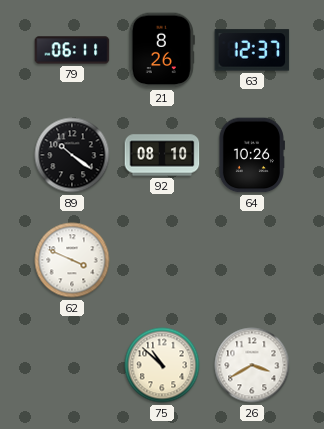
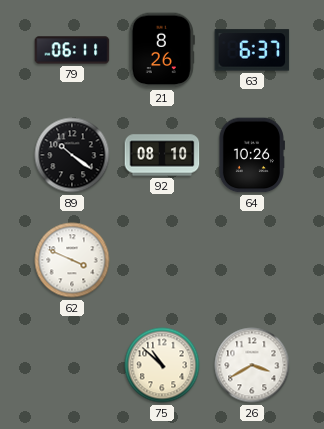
63: 12:37 -> 6:37
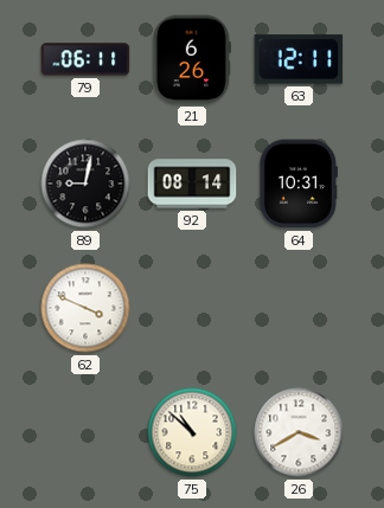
21: 8:26 -> 6:26
63: 6:37 -> 12:11
89: 10:21 -> 9:02
92: 08:10 -> 08:14
64: 10:26 -> 10:31
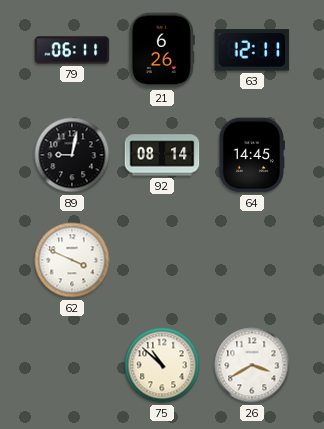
64: 10:31 -> 14:45
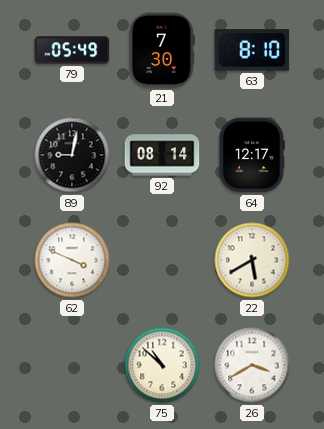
79: 06:11 -> 05:49
21: 6:26 -> 7:30
63: 12:11 -> 8:10
64: 14:45 -> 12:17
22: none -> 5:40
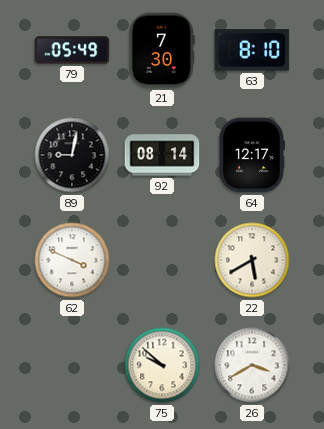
75: 10:52 -> 9:52
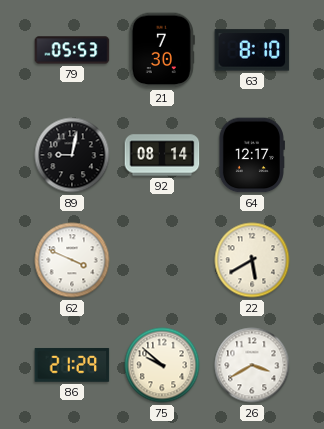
79: 05:49 -> 05:53
86: none -> 21:29
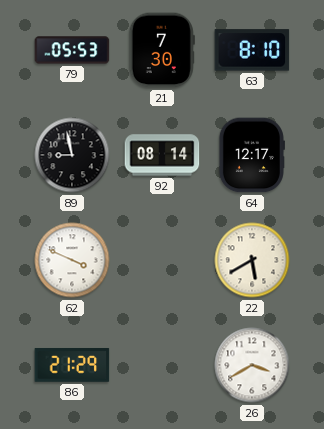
89: 9:02 -> 8:58
75: 9:52 -> none
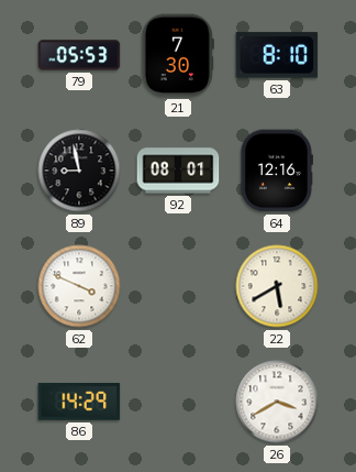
92: 08:14 -> 08:01
64: 12:17 -> 12:16
86: 21:29 -> 14:29
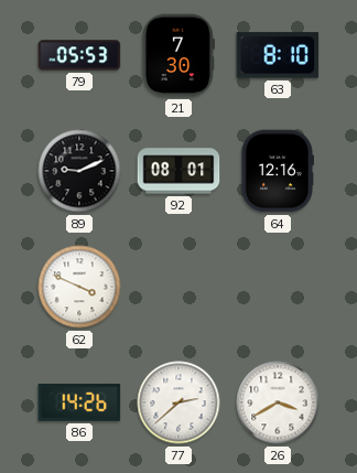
89: 8:58 -> 9:11
22: 5:40 -> none
86: 14:29 -> 14:26
77: none -> 2:38
